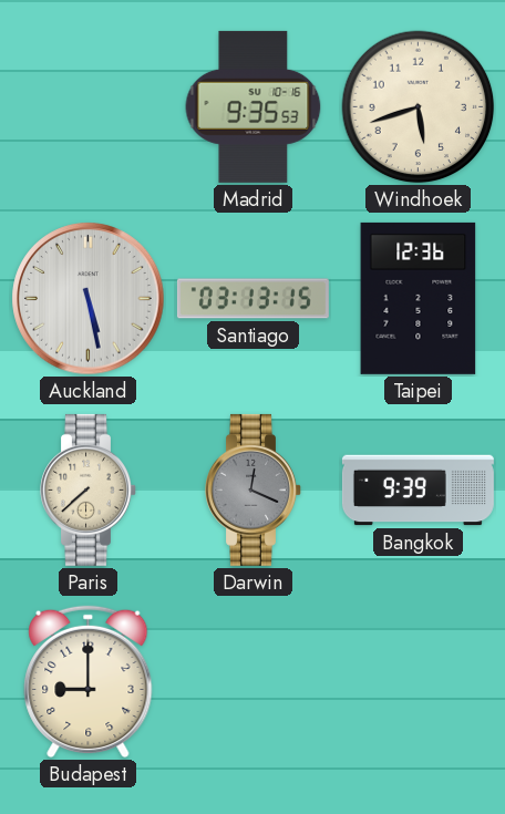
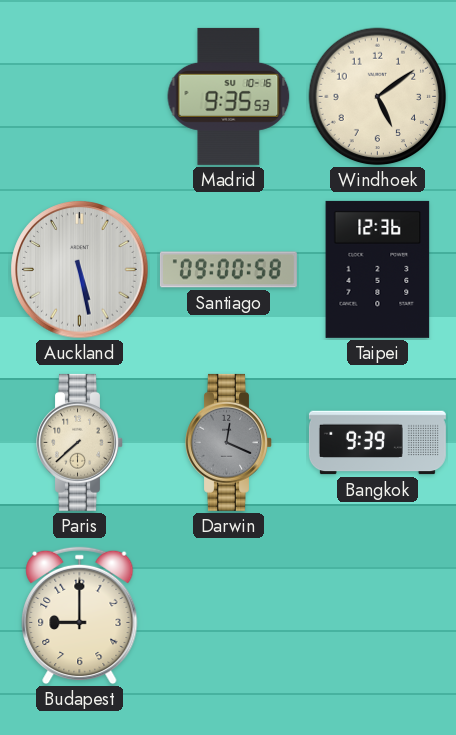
Windhoek: 5:42 -> 5:09
Santiago: 03:13 -> 09:00
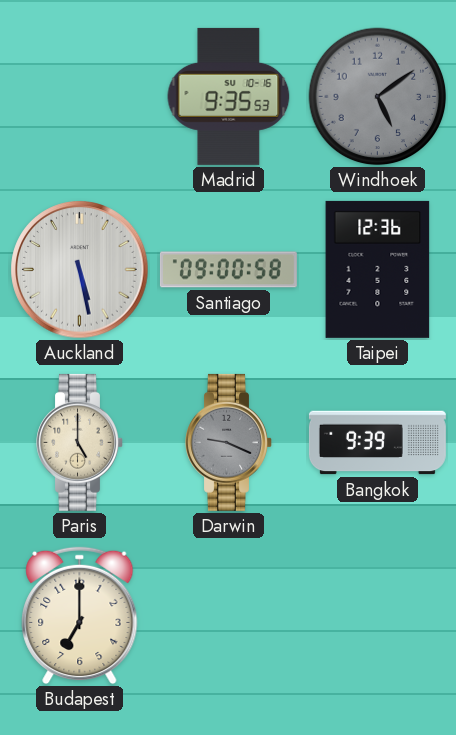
Windhoek dial: cream -> grey
Paris: 7:38 -> 5:00
Darwin: 12:19 -> 9:19
Budapest: 9:00 -> 7:00
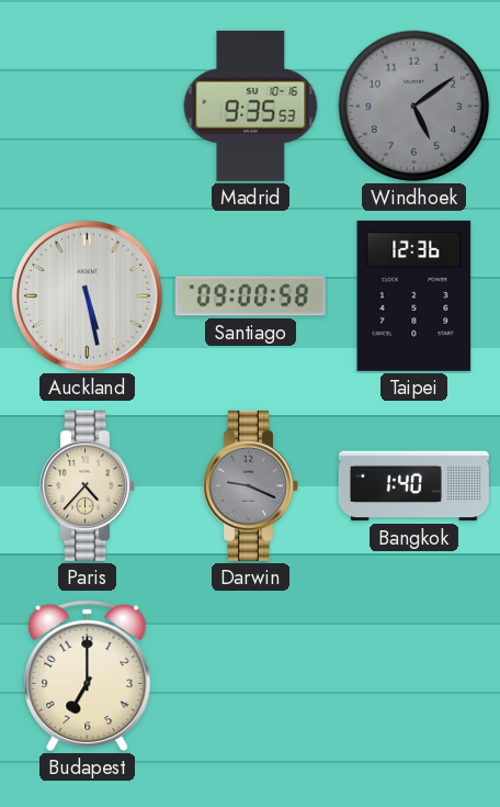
Paris: 5:00 -> 4:37
Bangkok: 9:39 -> 1:40
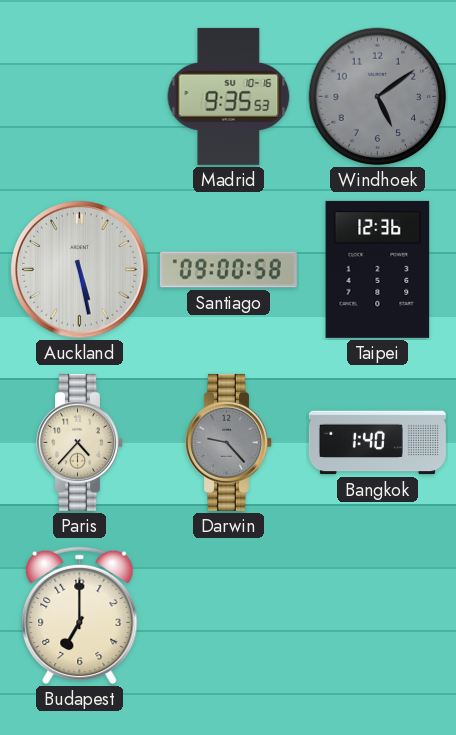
Darwin: 9:19 -> 9:23
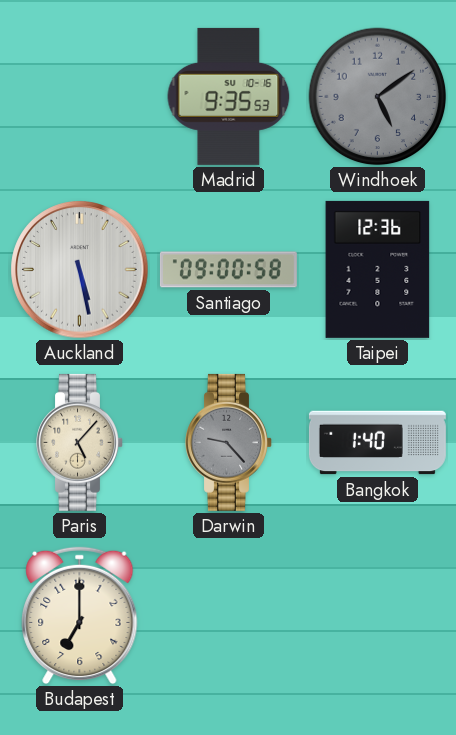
Paris: 4:37 -> 5:07
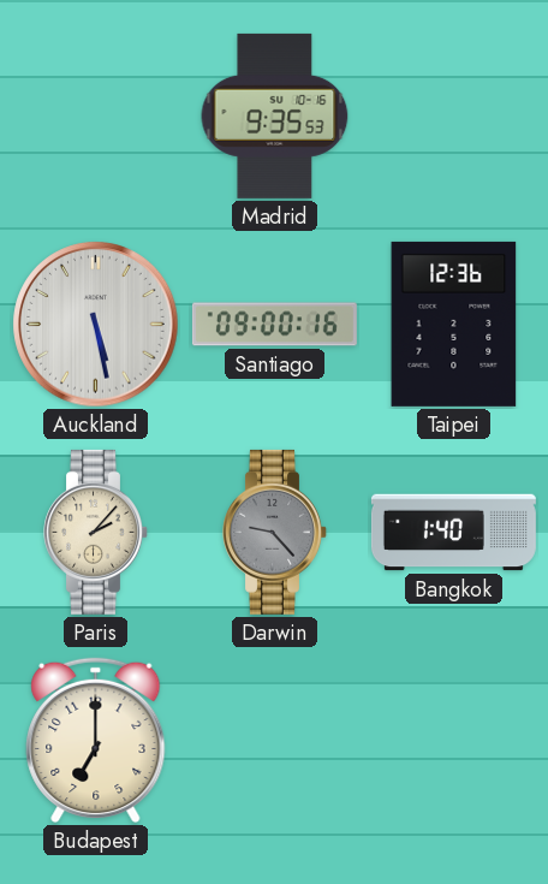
Windhoek: 5:09 -> none
Santiago: 09:00:58 -> 09:00:16
Paris: 5:07 -> 2:07
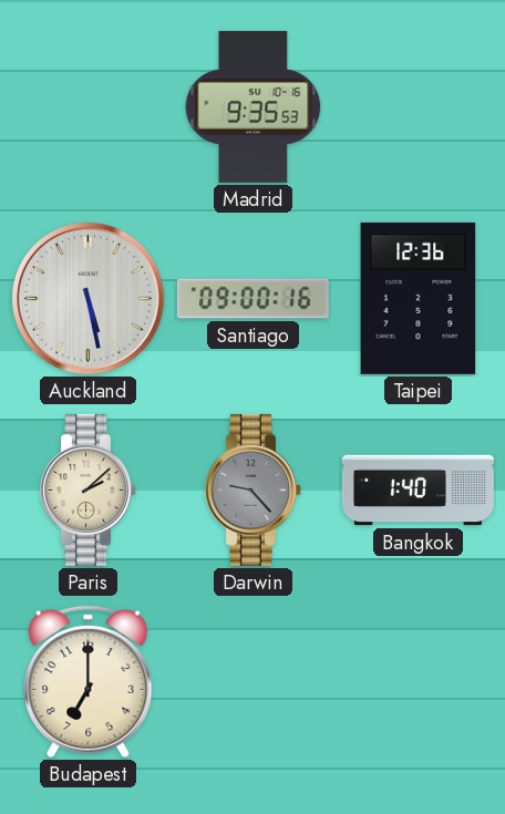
Paris: 2:07 -> 2:08
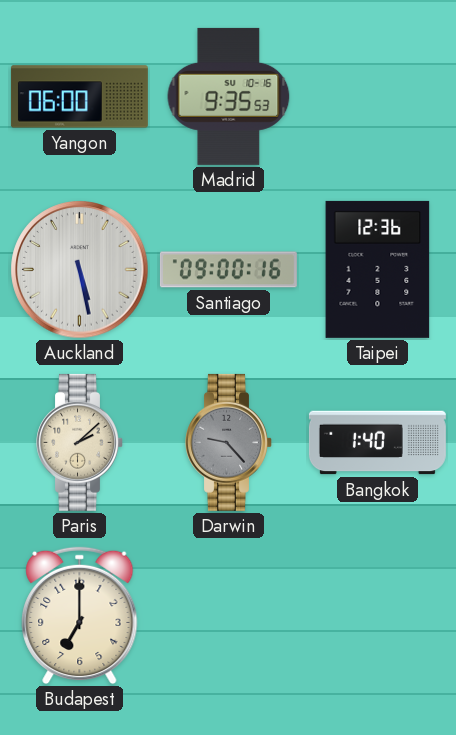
Yangon: none -> 06:00
